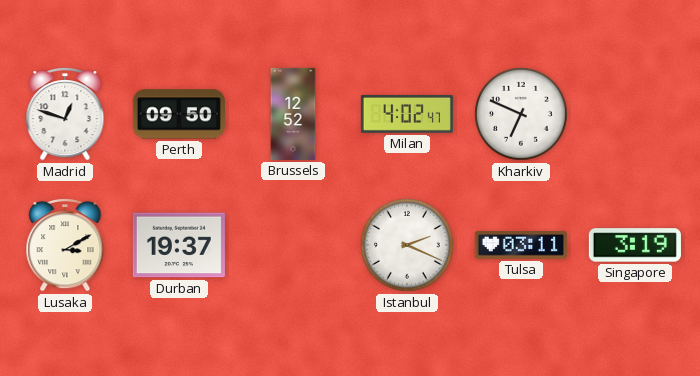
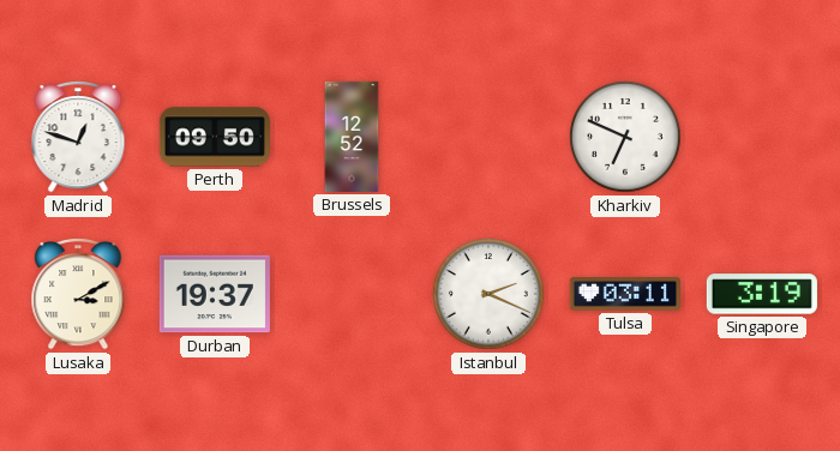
Milan: 4:02 -> none
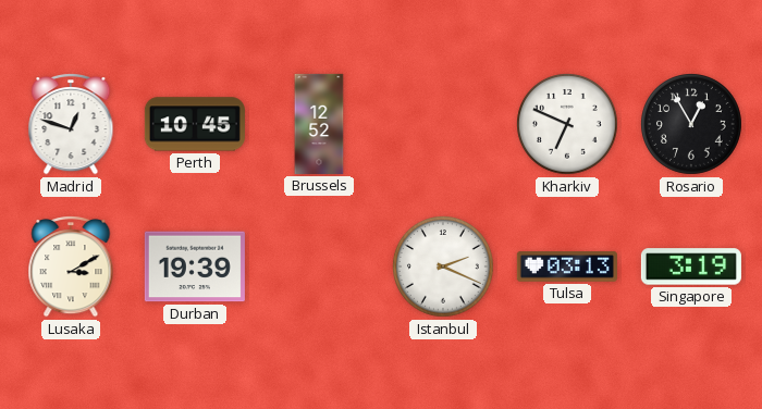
Perth: 09:50 -> 10:45
Rosario: none -> 12:55
Durban: 19:37 -> 19:39
Tulsa: 03:11 -> 03:13
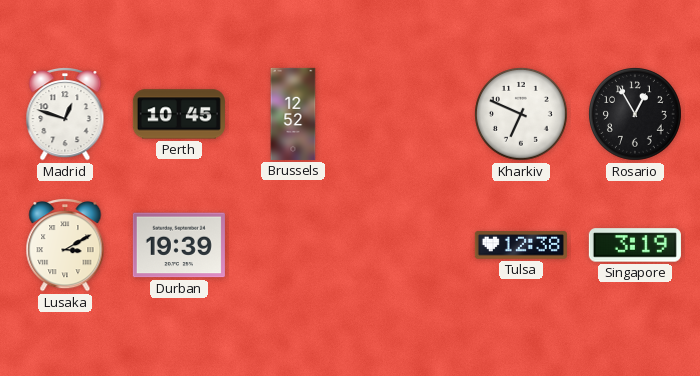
Istanbul: 2:19 -> none
Tulsa: 03:13 -> 12:38
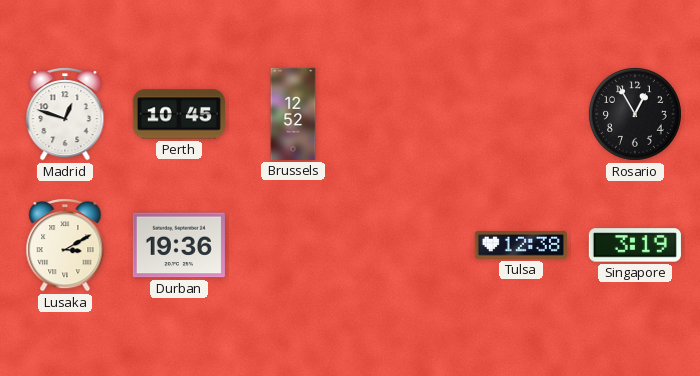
Kharkiv: 6:49 -> none
Durban: 19:39 -> 19:36
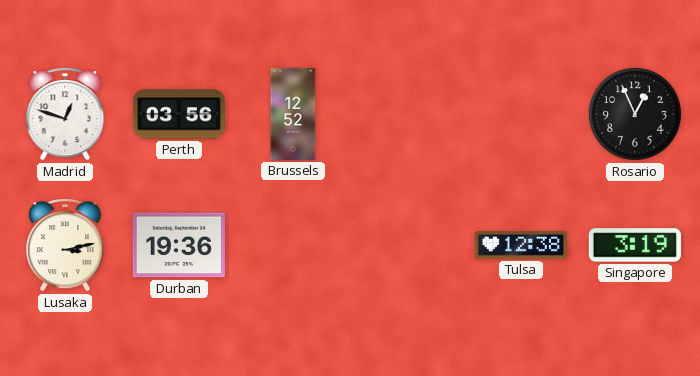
Perth: 10:45 -> 03:56
Rosario: 12:55 -> 12:56
Lusaka: 3:10 -> 3:13
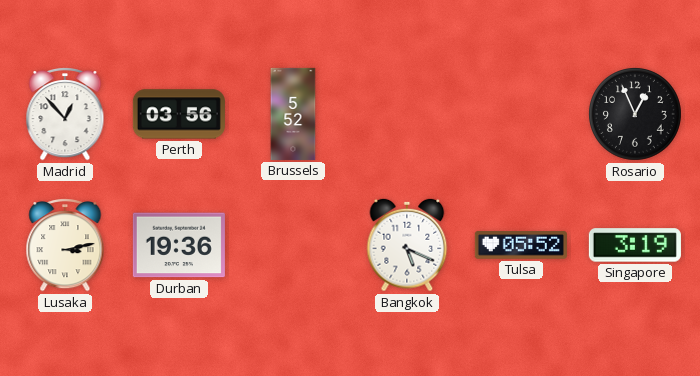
Madrid: 12:48 -> 12:53
Brussels: 12:52 -> 5:52
Bangkok: none -> 5:19
Tulsa: 12:38 -> 05:52
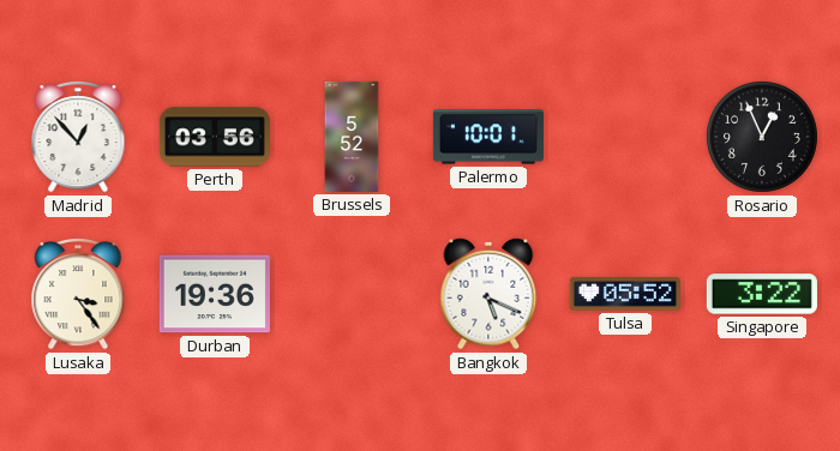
Palermo: none -> 10:01
Lusaka: 3:13 -> 3:24
Singapore: 3:19 -> 3:22
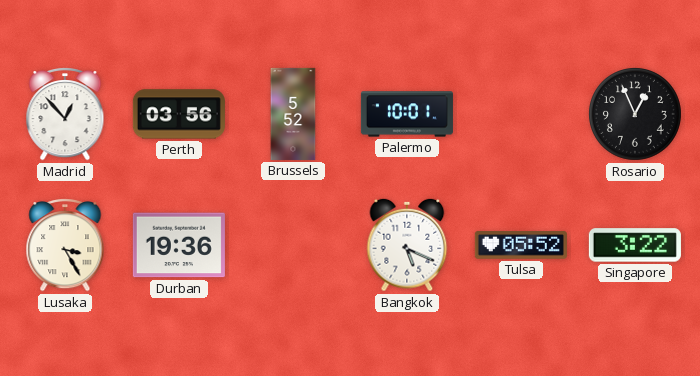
Lusaka: 3:24 -> 3:25
